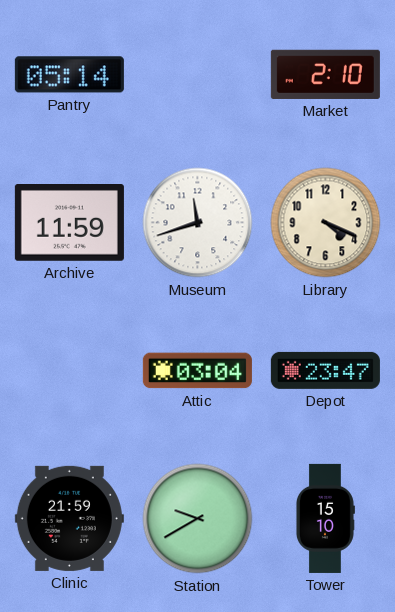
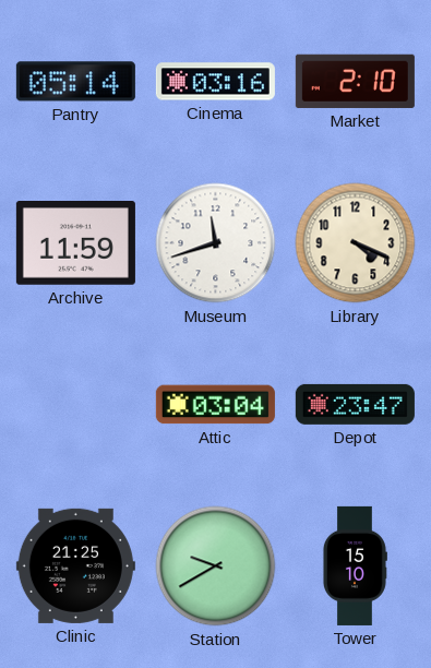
Cinema: none -> 03:16
Clinic: 21:59 -> 21:25
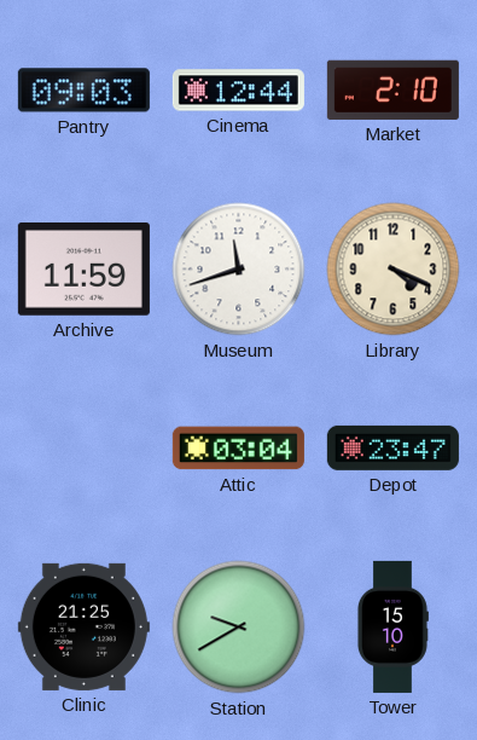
Pantry: 05:14 -> 09:03
Cinema: 03:16 -> 12:44
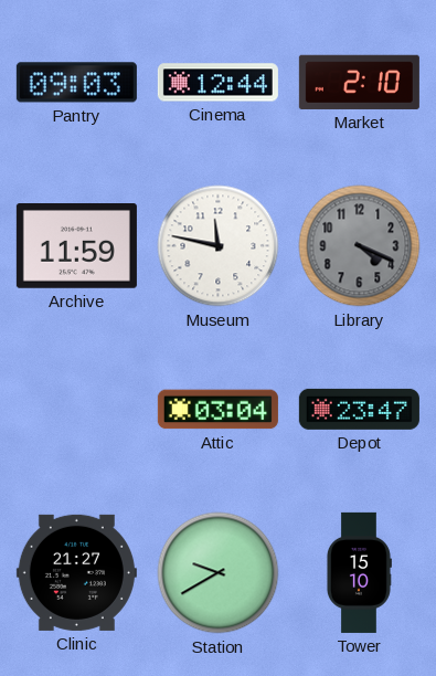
Museum: 11:42 -> 11:47
Library dial: cream -> grey
Clinic: 21:25 -> 21:27
